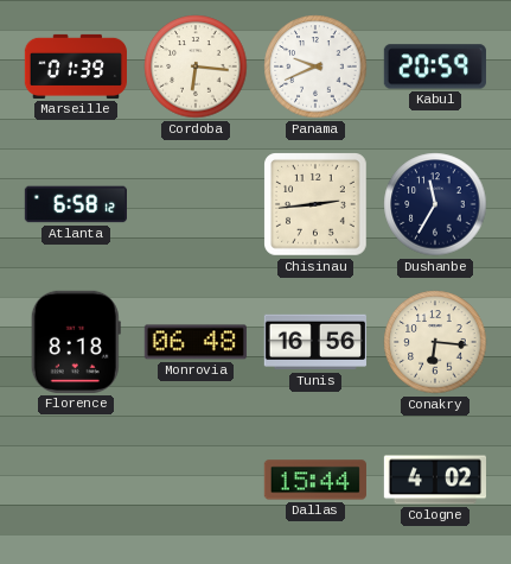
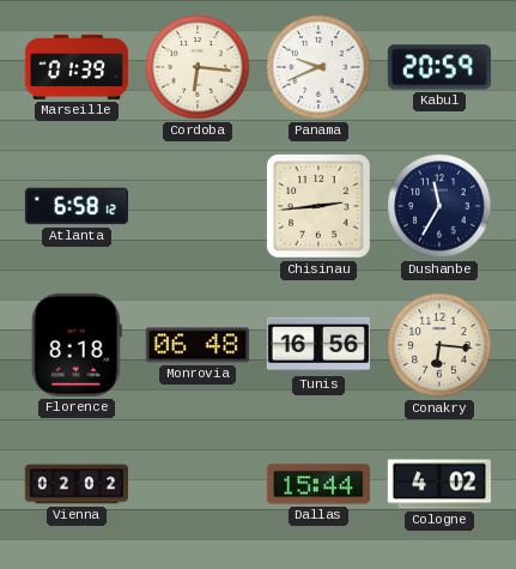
Vienna: none -> 02:02
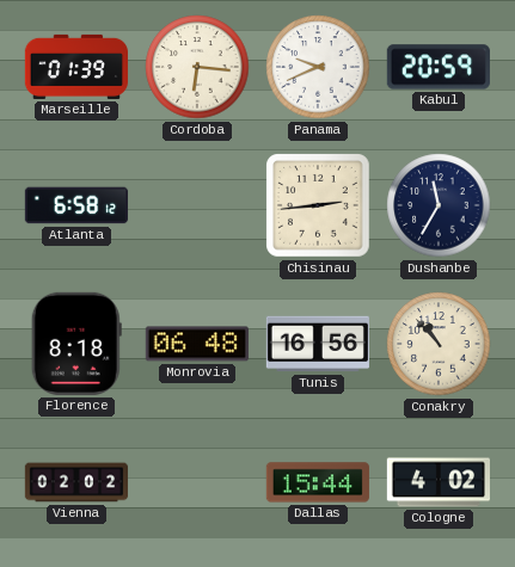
Conakry: 6:16 -> 10:53
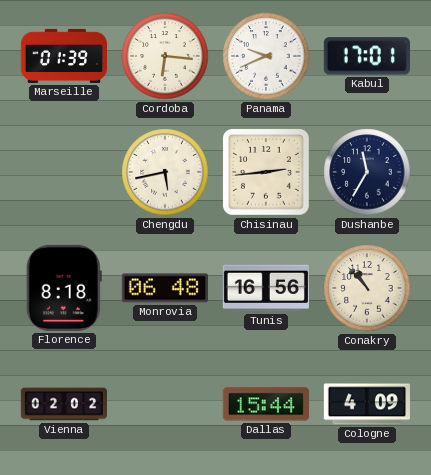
Kabul: 20:59 -> 17:01
Atlanta: 6:58 -> none
Chengdu: none -> 5:43
Cologne: 4:02 -> 4:09
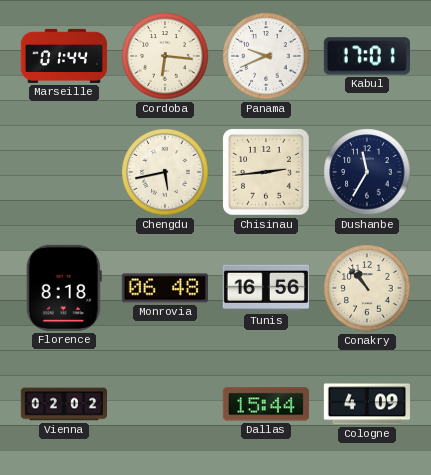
Marseille: 01:39 -> 01:44
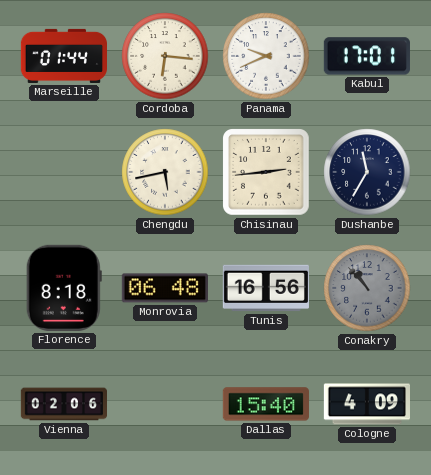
Conakry dial: cream -> grey
Vienna: 02:02 -> 02:06
Dallas: 15:44 -> 15:40
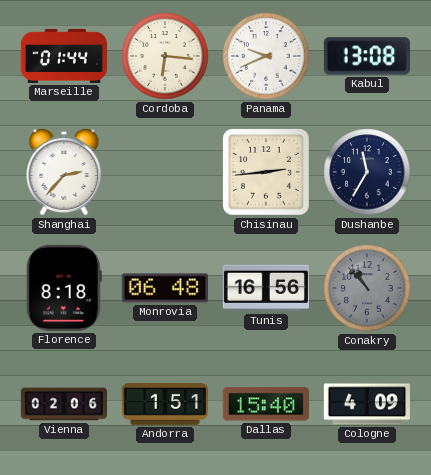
Kabul: 17:01 -> 13:08
Shanghai: none -> 2:37
Chengdu: 5:43 -> none
Andorra: none -> 1:51
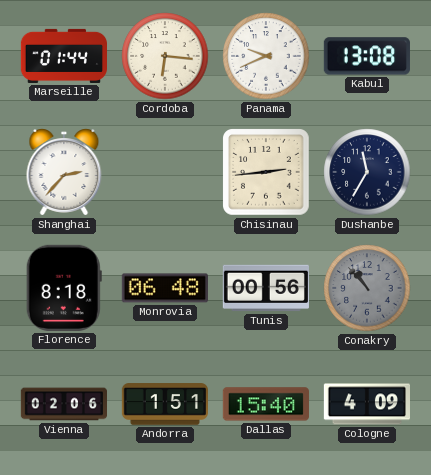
Tunis: 16:56 -> 00:56
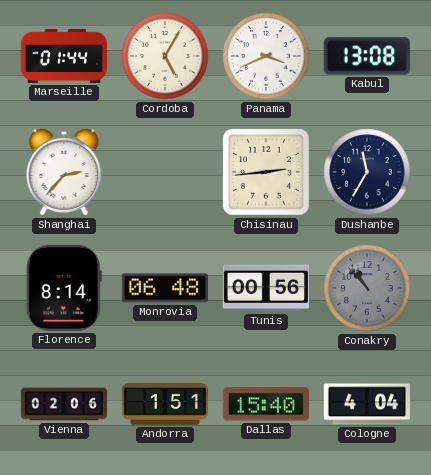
Cordoba: 6:16 -> 5:05
Panama: 9:41 -> 3:41
Florence: 8:18 -> 8:14
Cologne: 4:09 -> 4:04
